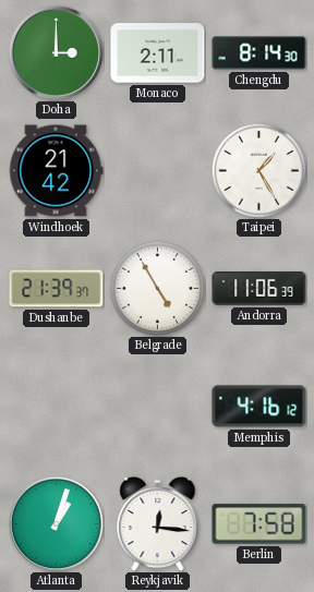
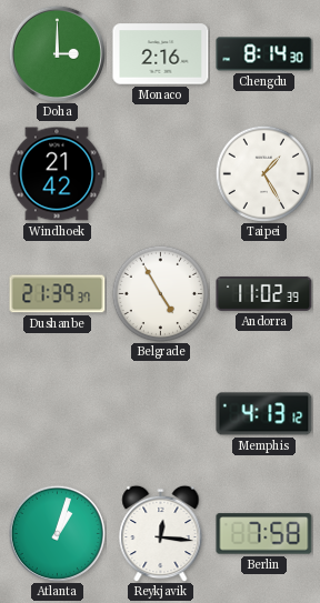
Monaco: 2:11 -> 2:16
Andorra: 11:06 -> 11:02
Memphis: 4:16 -> 4:13
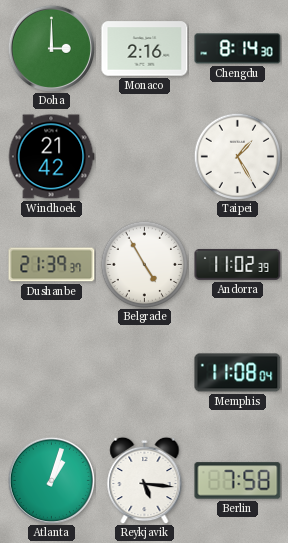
Memphis: 4:13 -> 11:08
Reykjavik: 12:16 -> 5:16
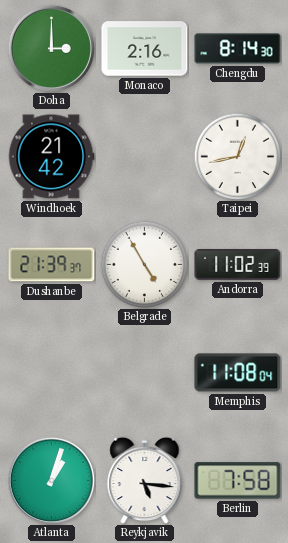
Taipei: 1:25 -> 12:43
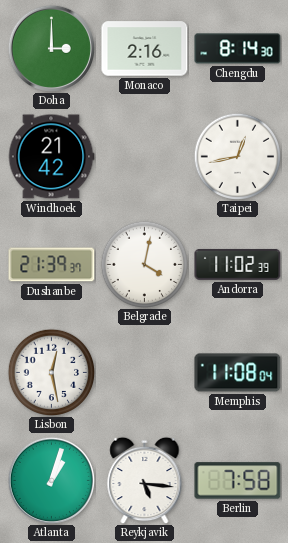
Belgrade: 4:55 -> 4:02
Lisbon: none -> 12:28
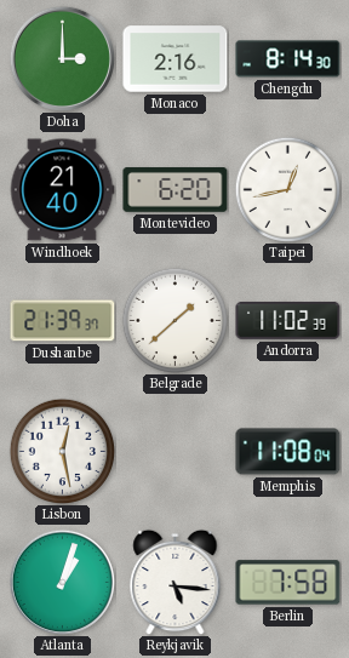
Windhoek: 21:42 -> 21:40
Montevideo: none -> 6:20
Belgrade: 4:02 -> 1:38
